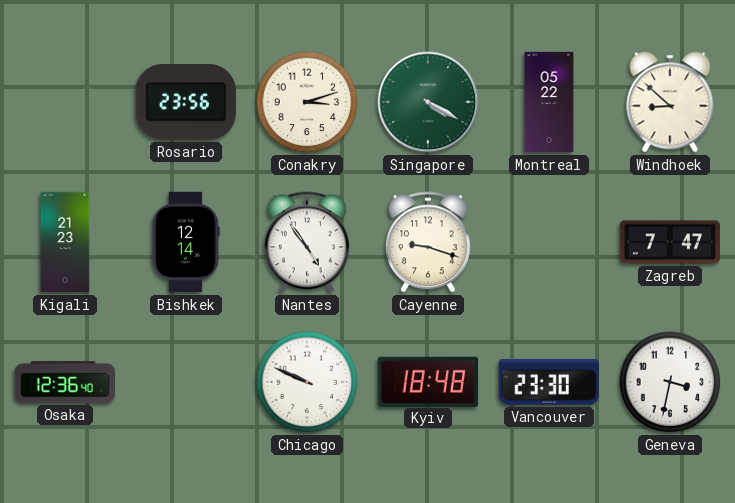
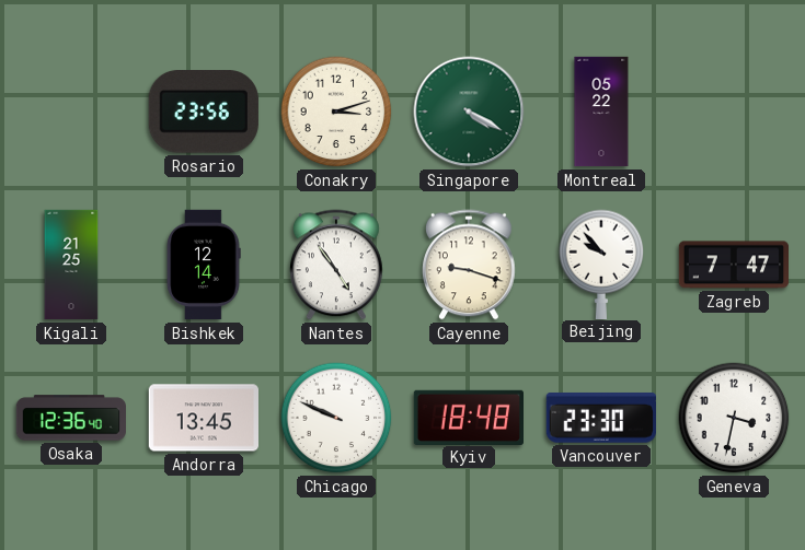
Windhoek: 8:52 -> none
Kigali: 21:23 -> 21:25
Beijing: none -> 9:53
Andorra: none -> 13:45
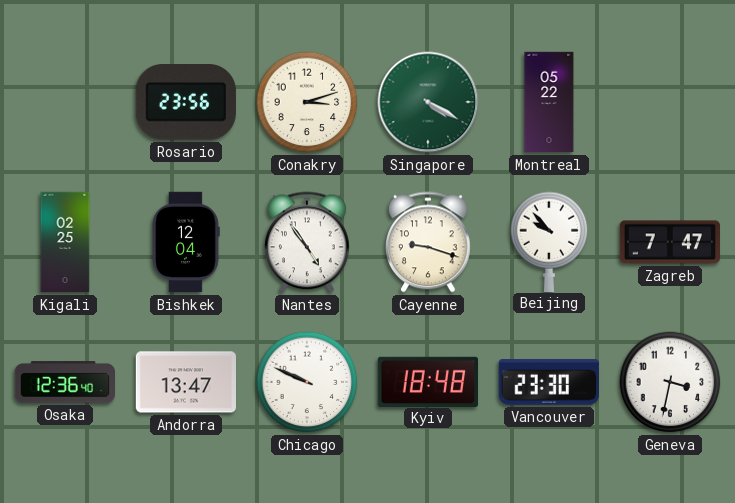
Kigali: 21:25 -> 02:25
Bishkek: 12:14 -> 12:04
Andorra: 13:45 -> 13:47
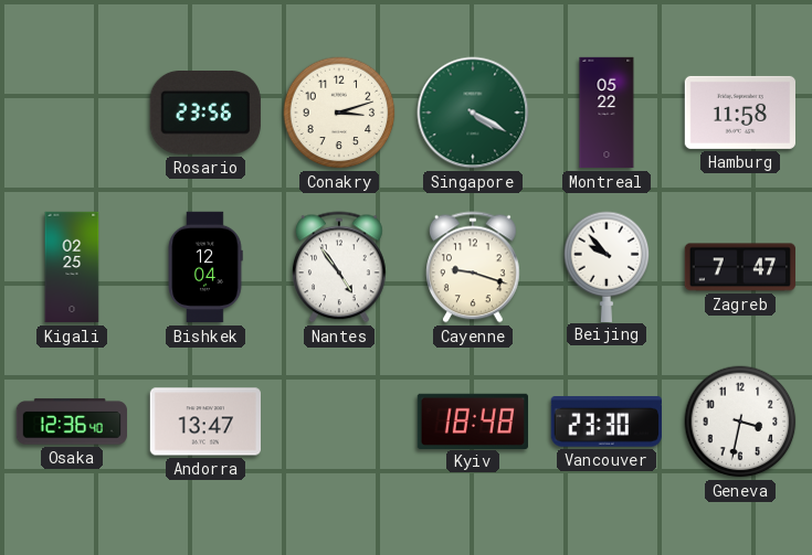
Hamburg: none -> 11:58
Chicago: 9:49 -> none
